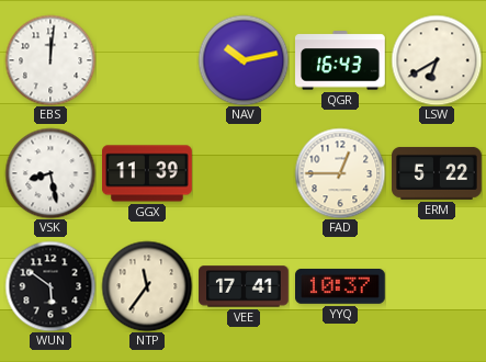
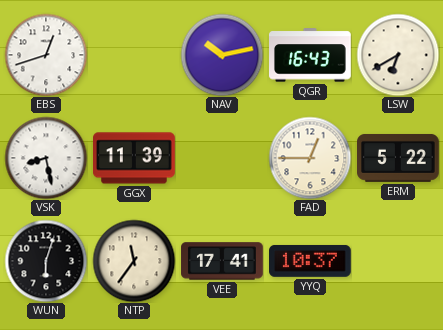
EBS: 12:01 -> 12:42
WUN: 5:51 -> 6:03
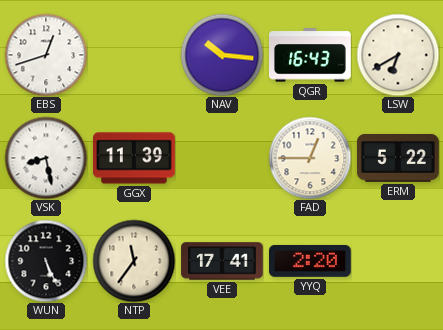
NAV: 10:13 -> 10:16
WUN: 6:03 -> 5:26
YYQ: 10:37 -> 2:20
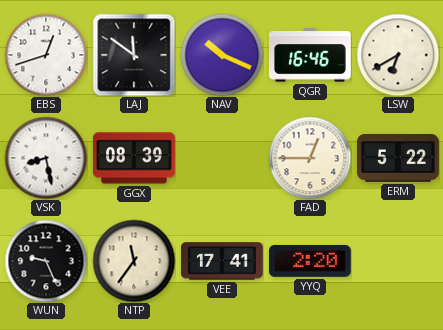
LAJ: none -> 11:51
NAV: 10:16 -> 10:19
QGR: 16:43 -> 16:46
GGX: 11:39 -> 08:39
WUN: 5:26 -> 9:26
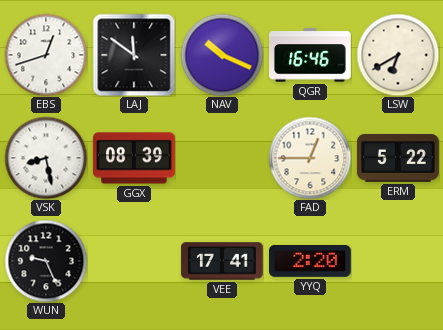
NTP: 11:36 -> none
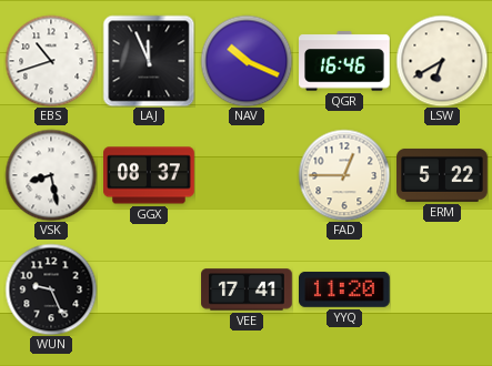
EBS: 12:42 -> 10:42
LAJ: 11:51 -> 11:56
GGX: 08:39 -> 08:37
YYQ: 2:20 -> 11:20
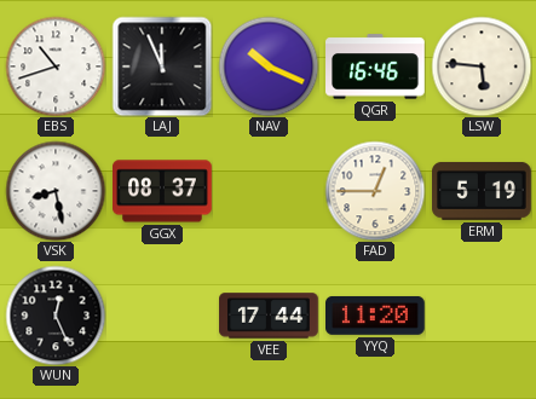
LSW: 6:40 -> 5:46
ERM: 5:22 -> 5:19
WUN: 9:26 -> 12:26
VEE: 17:41 -> 17:44
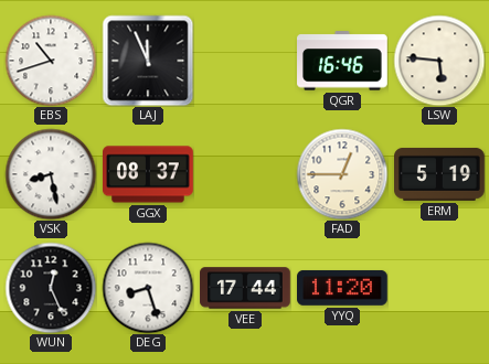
NAV: 10:19 -> none
DEG: none -> 8:27
